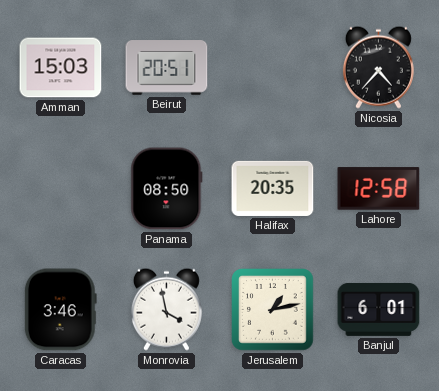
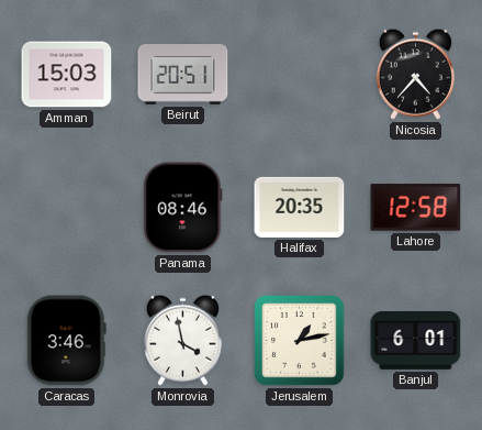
Panama: 08:50 -> 08:46
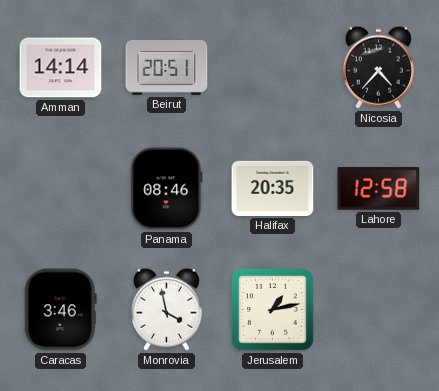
Amman: 15:03 -> 14:14
Banjul: 6:01 -> none
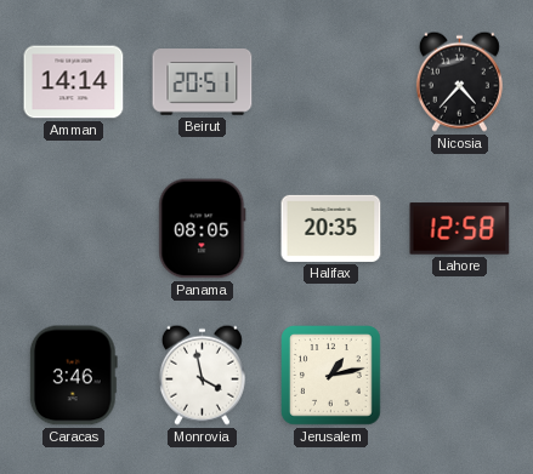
Panama: 08:46 -> 08:05
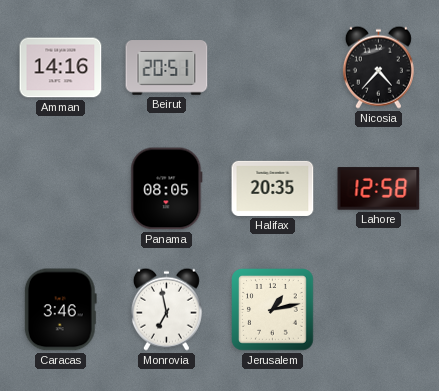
Amman: 14:14 -> 14:16
Monrovia: 3:58 -> 6:58
